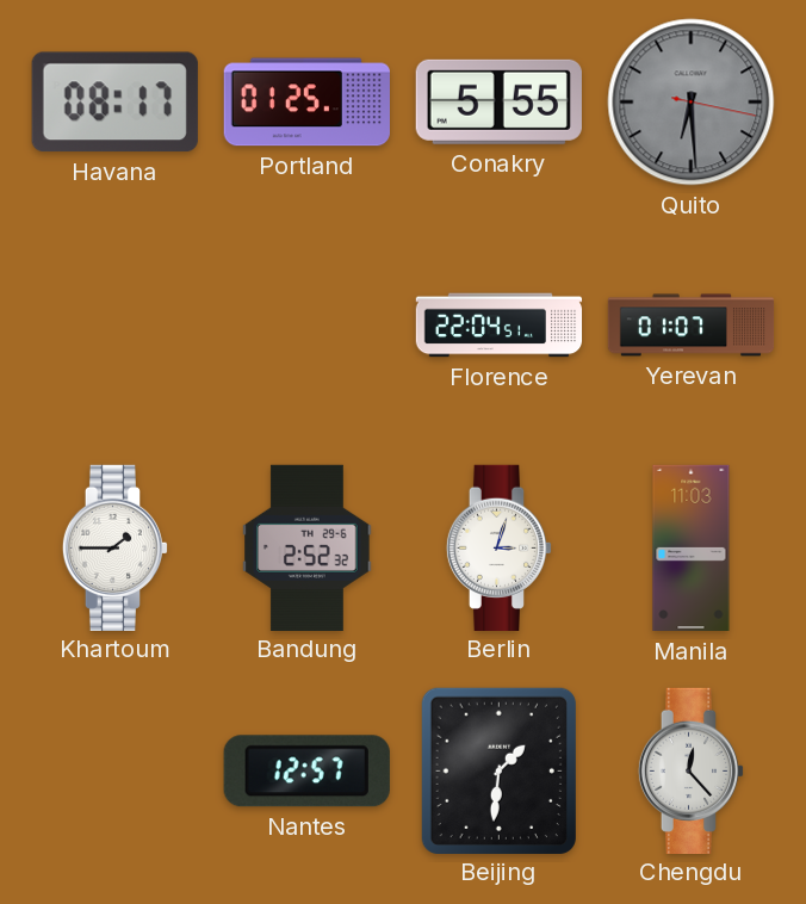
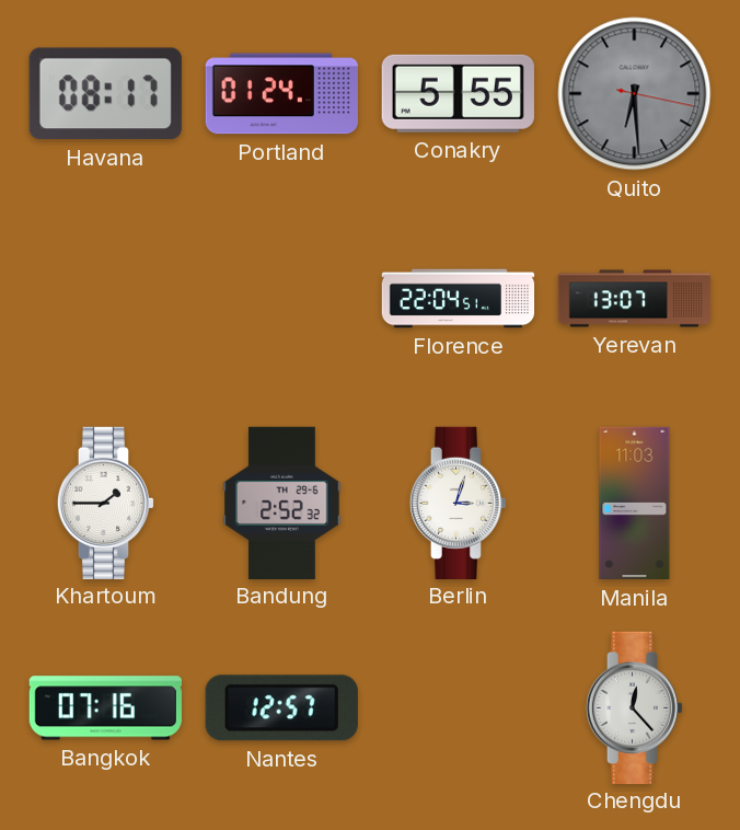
Portland: 01:25 -> 01:24
Yerevan: 01:07 -> 13:07
Bangkok: none -> 07:16
Beijing: 1:31 -> none
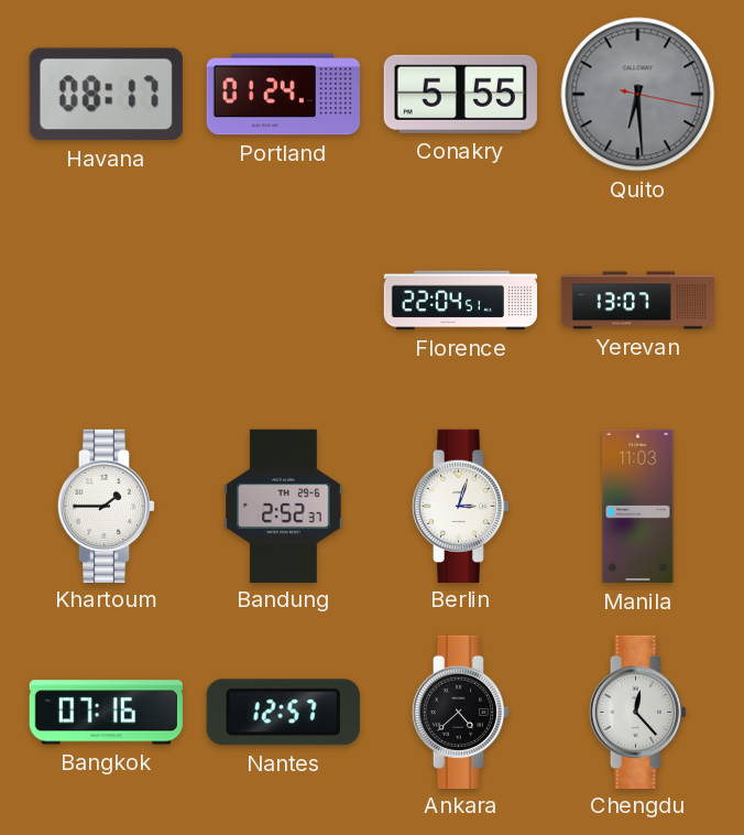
Bandung: 2:52:32 -> 2:52:37
Ankara: none -> 4:38
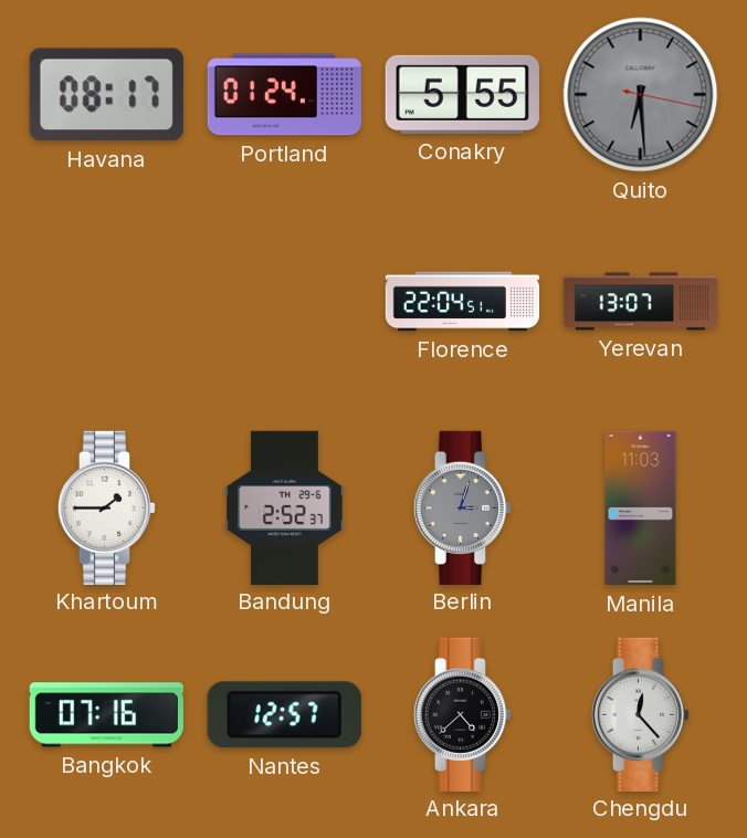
Berlin dial: white -> grey
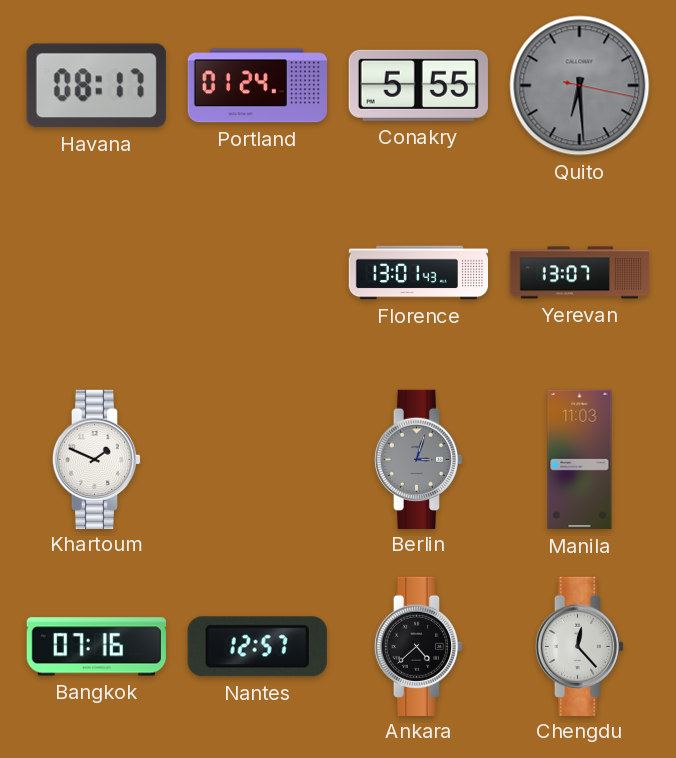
Florence: 22:04 -> 13:01
Khartoum: 1:45 -> 1:49
Bandung: 2:52 -> none
